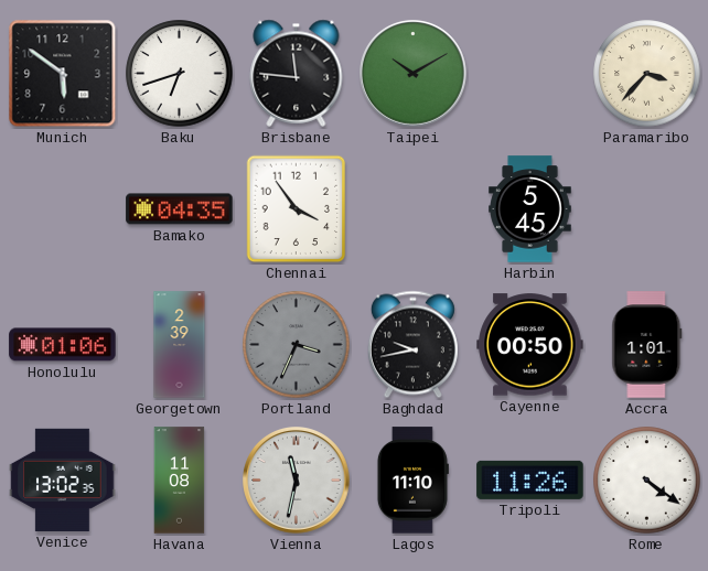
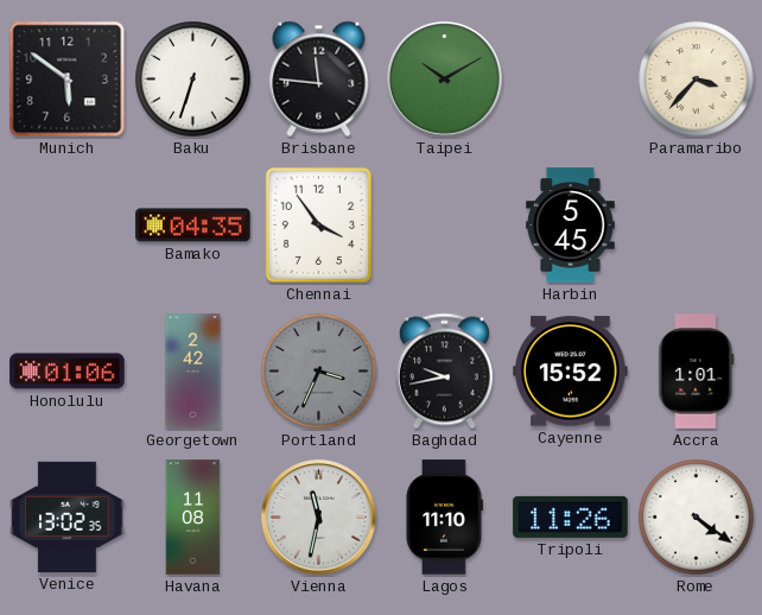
Baku: 6:42 -> 6:33
Georgetown: 2:39 -> 2:42
Cayenne: 00:50 -> 15:52
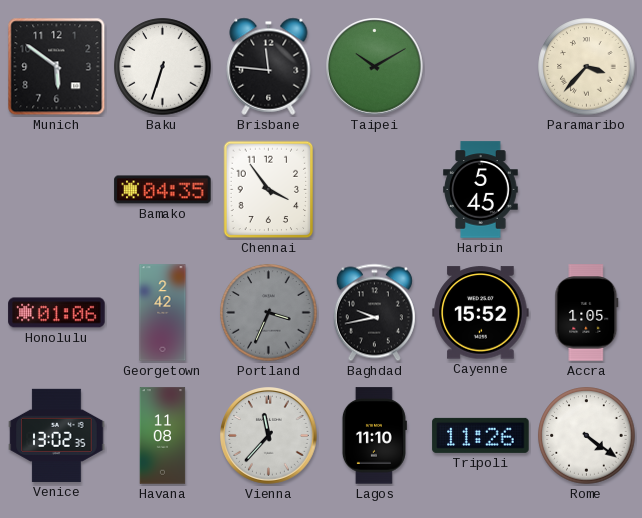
Accra: 1:01 -> 1:05
Vienna: 11:32 -> 11:37
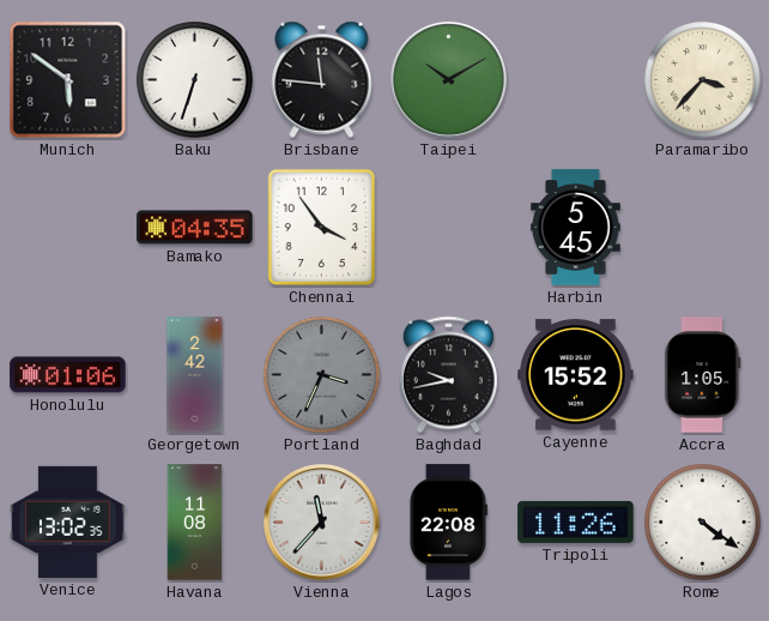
Lagos: 11:10 -> 22:08
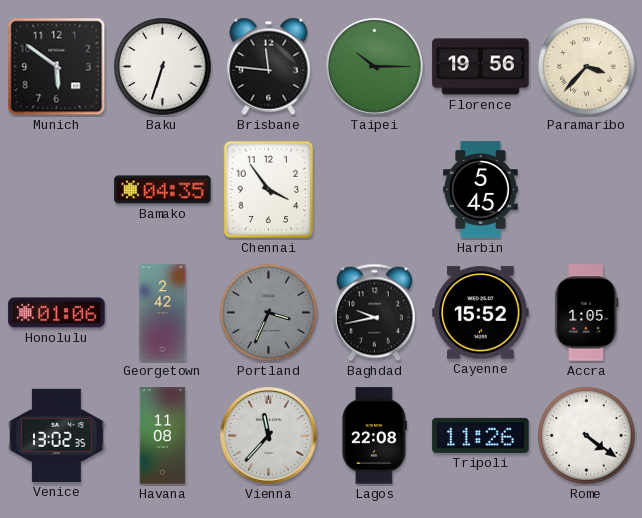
Taipei: 10:10 -> 10:15
Florence: none -> 19:56
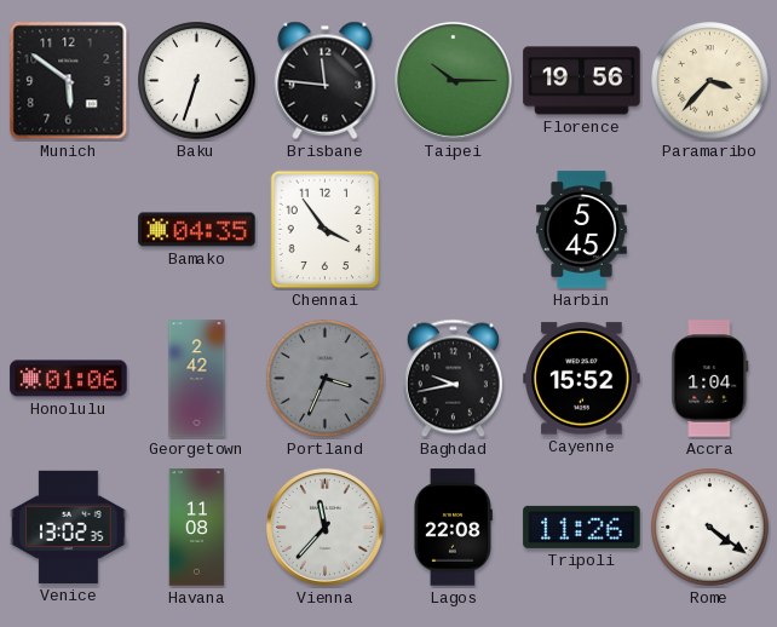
Accra: 1:05 -> 1:04
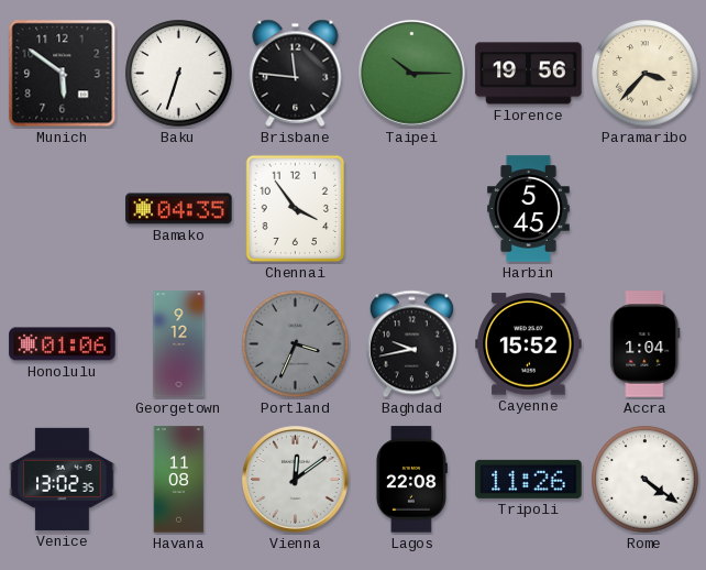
Georgetown: 2:42 -> 9:12
Vienna: 11:37 -> 12:09
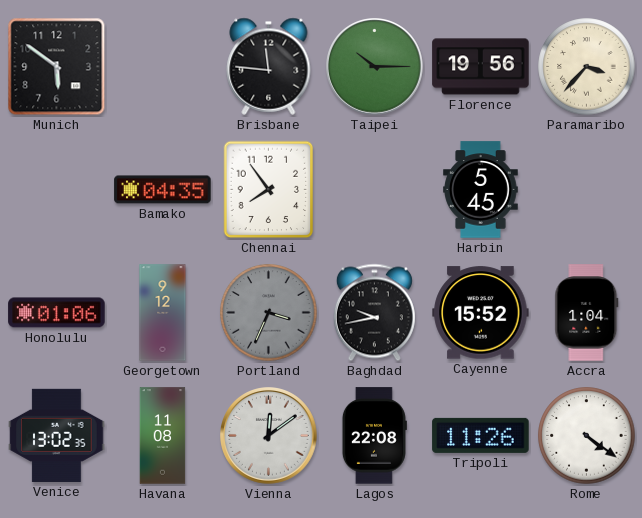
Baku: 6:33 -> none
Chennai: 3:54 -> 7:54
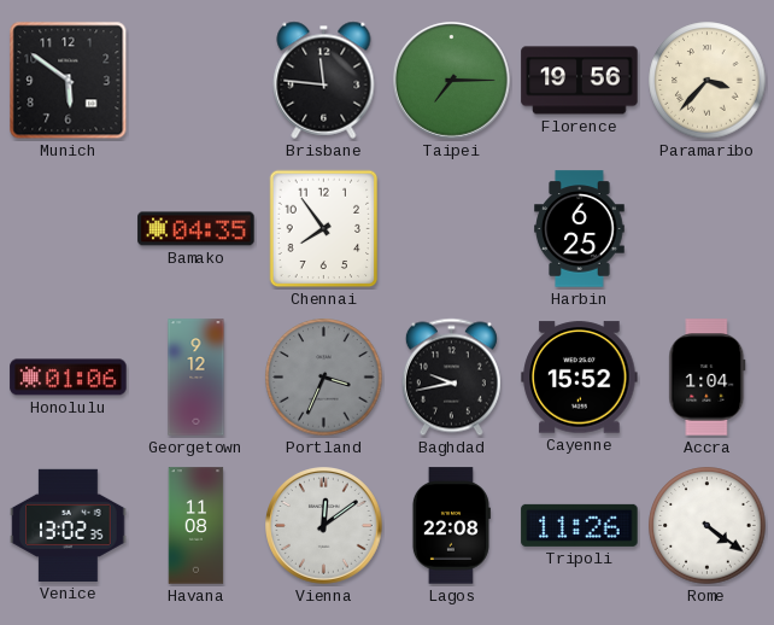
Taipei: 10:15 -> 7:15
Harbin: 5:45 -> 6:25
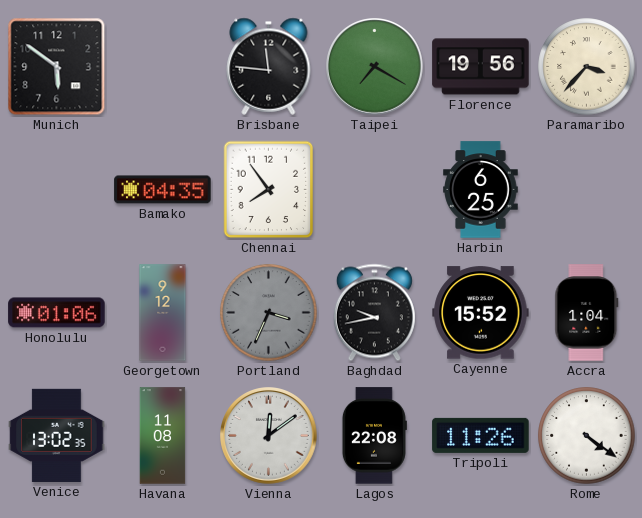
Taipei: 7:15 -> 7:20
